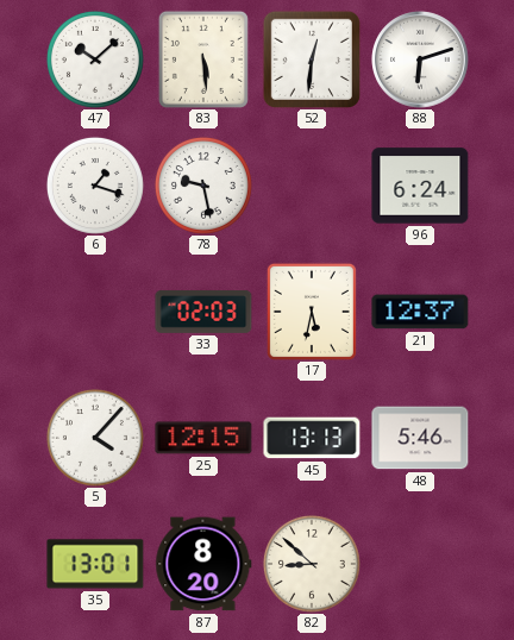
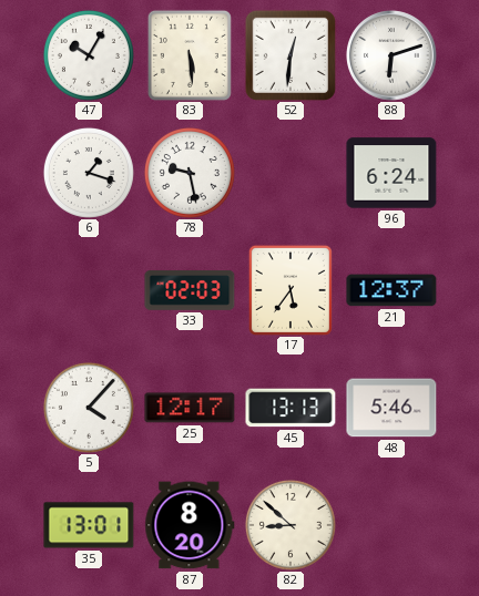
47: 10:08 -> 10:05
17: 5:32 -> 5:36
25: 12:15 -> 12:17
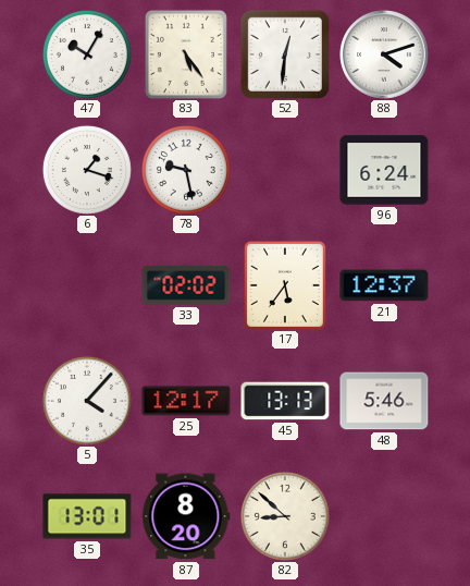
83: 5:29 -> 5:24
88: 6:12 -> 4:12
33: 02:03 -> 02:02
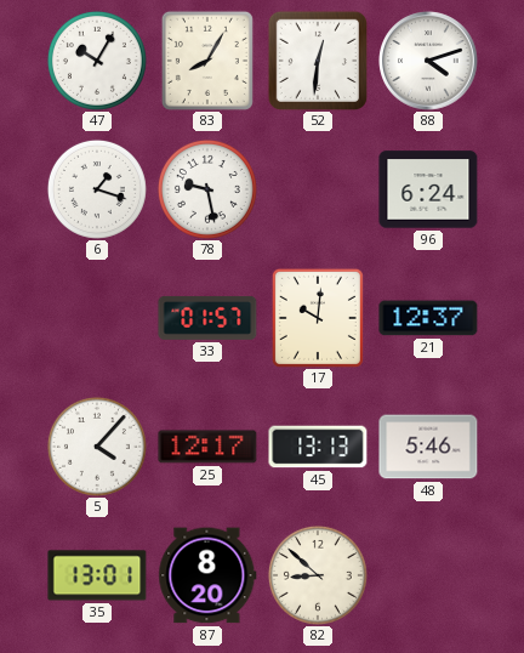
83: 5:24 -> 8:05
33: 02:02 -> 01:57
17: 5:36 -> 10:01
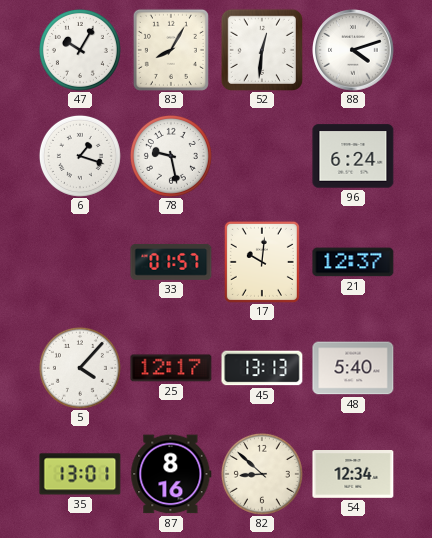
48: 5:46 -> 5:40
87: 8:20 -> 8:16
54: none -> 12:34
